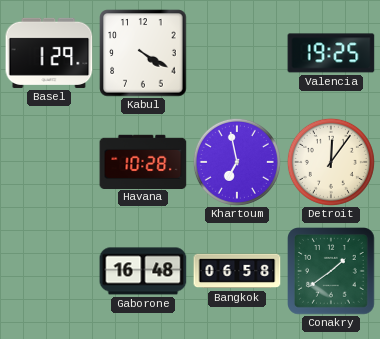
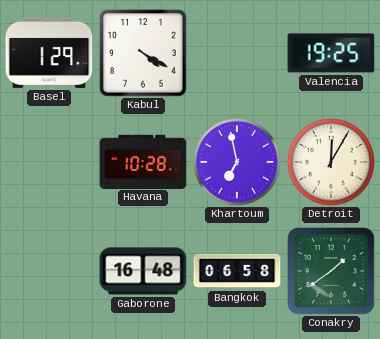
Detroit: 12:06 -> 12:05
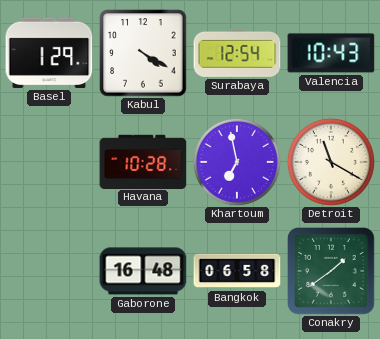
Surabaya: none -> 12:54
Valencia: 19:25 -> 10:43
Detroit: 12:05 -> 11:20
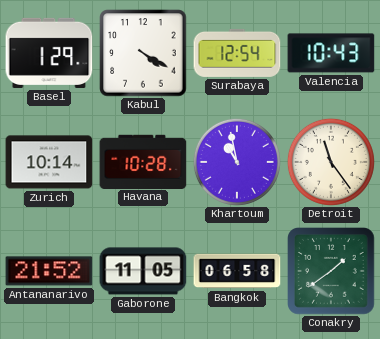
Zurich: none -> 10:14
Khartoum: 6:58 -> 10:58
Detroit: 11:20 -> 11:24
Antananarivo: none -> 21:52
Gaborone: 16:48 -> 11:05
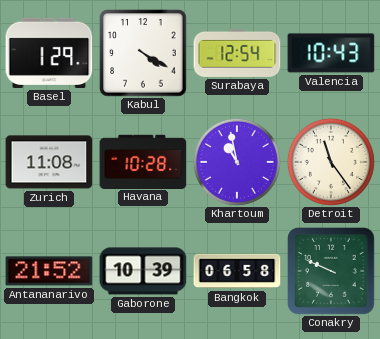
Zurich: 10:14 -> 11:08
Gaborone: 11:05 -> 10:39
Conakry: 1:39 -> 9:49
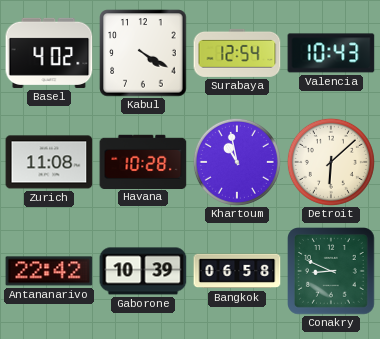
Basel: 1:29 -> 4:02
Detroit: 11:24 -> 6:08
Antananarivo: 21:52 -> 22:42
Conakry: 9:49 -> 8:49
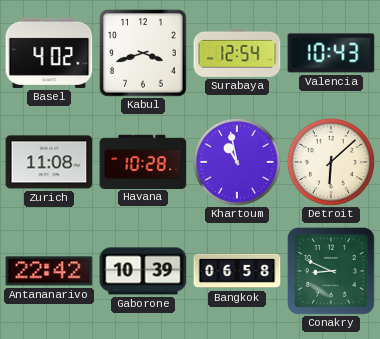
Kabul: 4:20 -> 3:42
